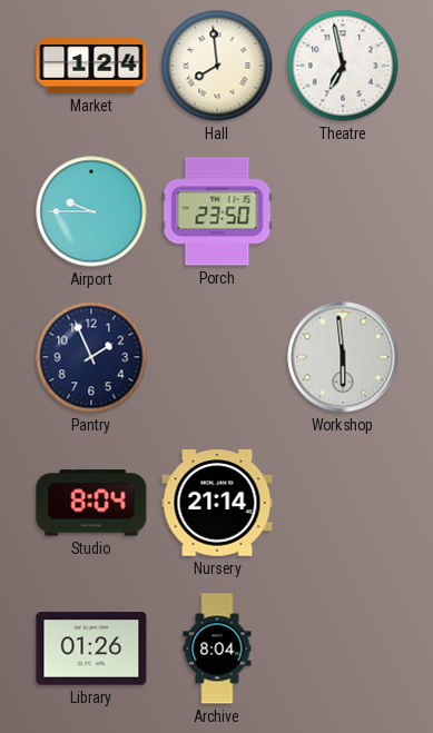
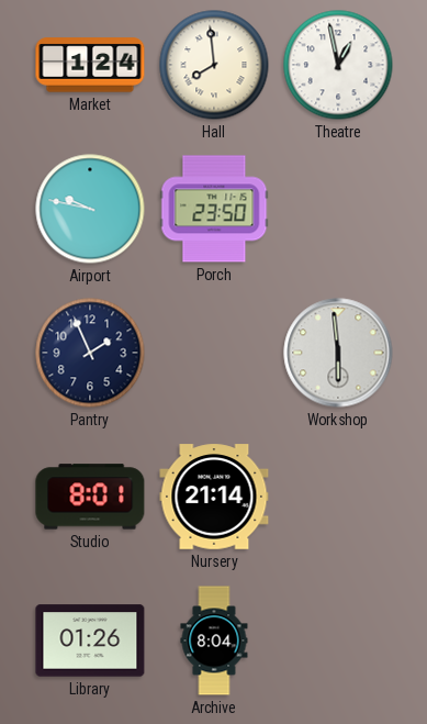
Theatre: 6:58 -> 12:58
Airport: 9:45 -> 9:47
Studio: 8:04 -> 8:01
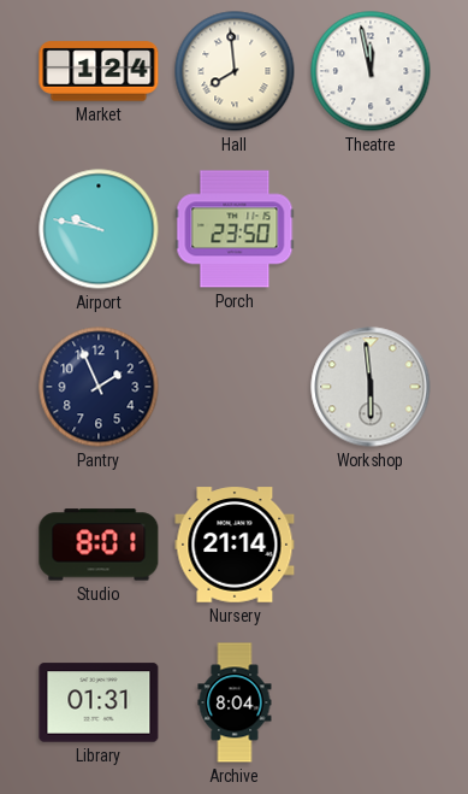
Theatre: 12:58 -> 11:58
Library: 01:26 -> 01:31
